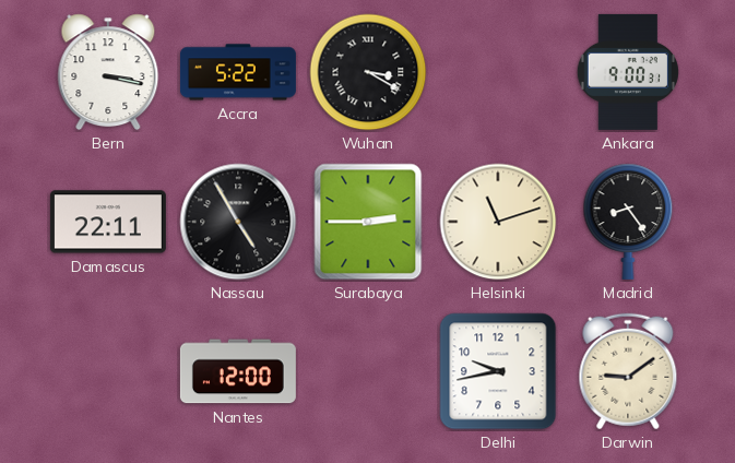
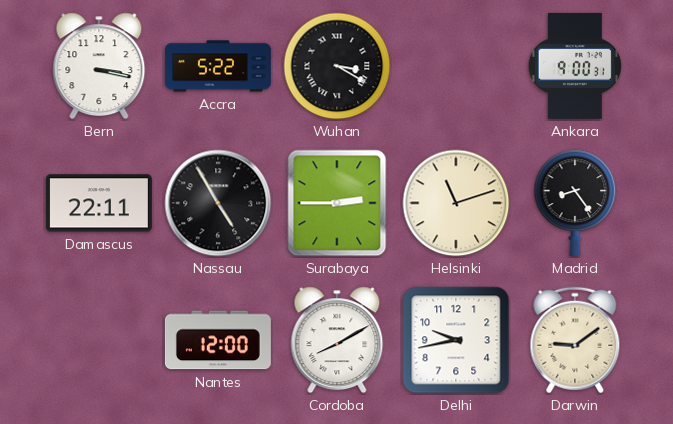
Cordoba: none -> 8:10
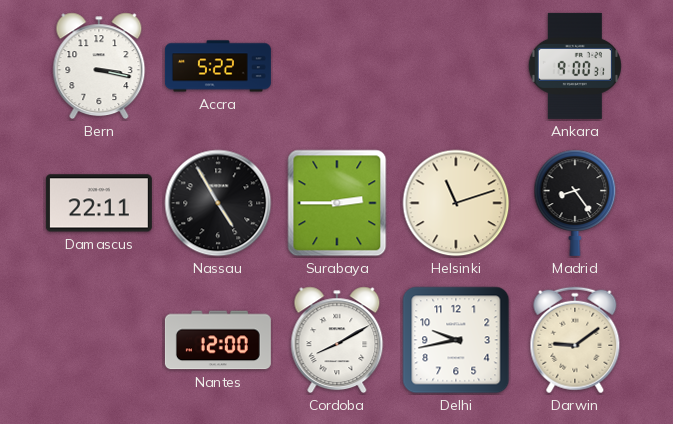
Wuhan: 3:20 -> none
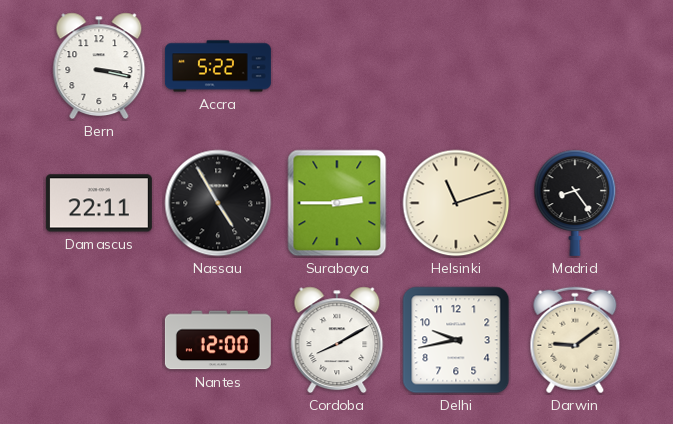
Ankara: 9:00 -> none
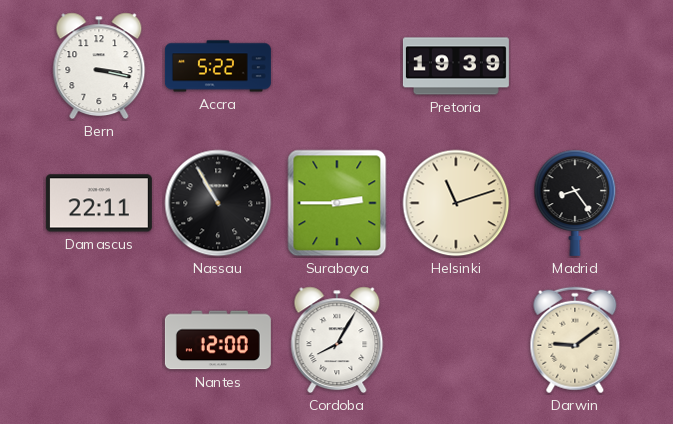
Pretoria: none -> 19:39
Nassau: 4:55 -> 10:55
Cordoba: 8:10 -> 8:05
Delhi: 9:43 -> none
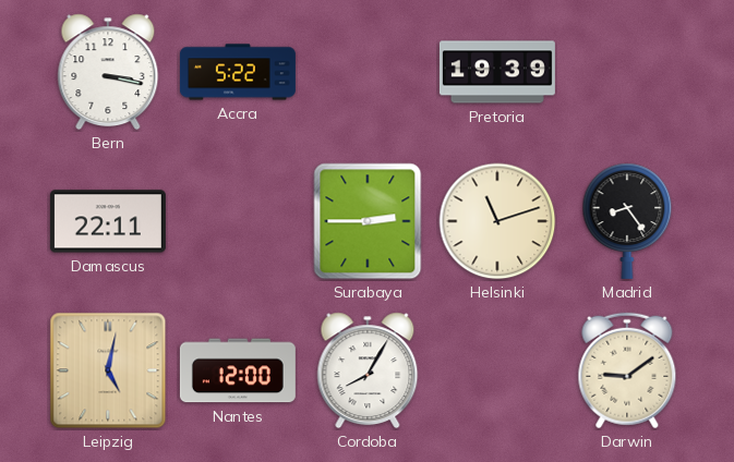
Nassau: 10:55 -> none
Leipzig: none -> 5:02
